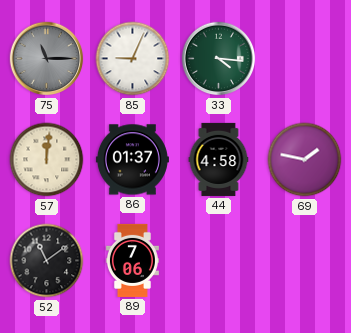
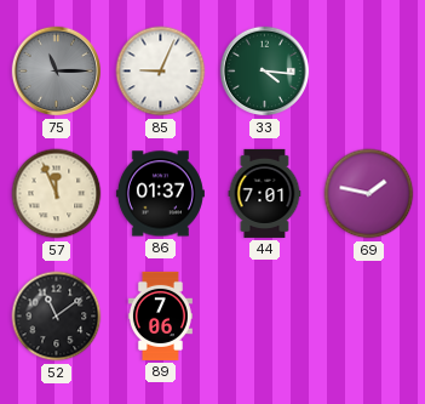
57: 12:01 -> 11:56
44: 4:58 -> 7:01
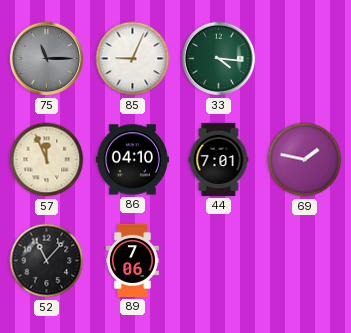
86: 01:37 -> 04:10
52: 11:09 -> 11:07
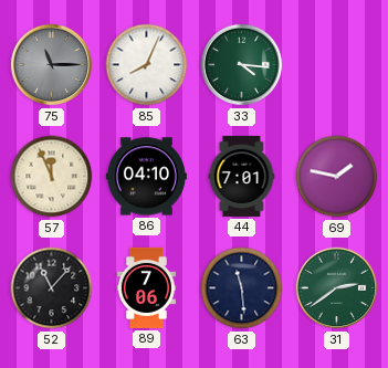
85: 9:04 -> 8:04
63: none -> 11:29
31: none -> 2:39
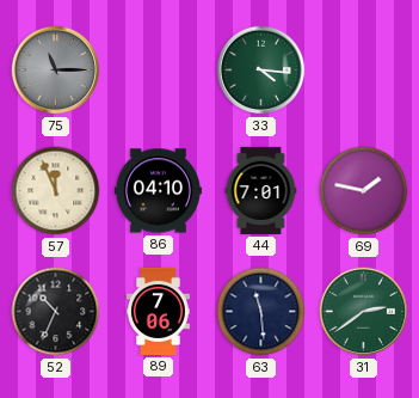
85: 8:04 -> none
52: 11:07 -> 10:34
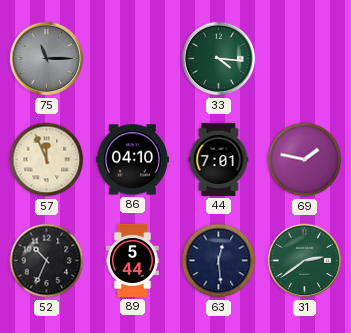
89: 7:06 -> 5:44
63: 11:29 -> 12:29
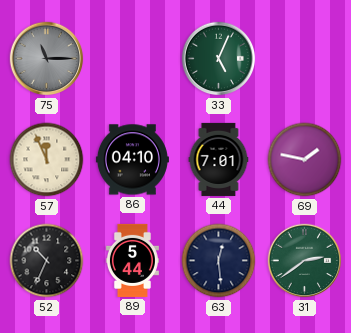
33: 4:16 -> 5:04
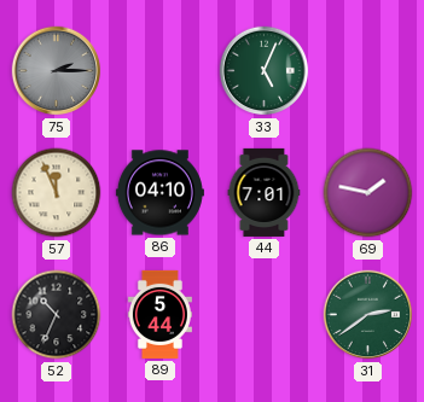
75: 11:15 -> 2:15
63: 12:29 -> none
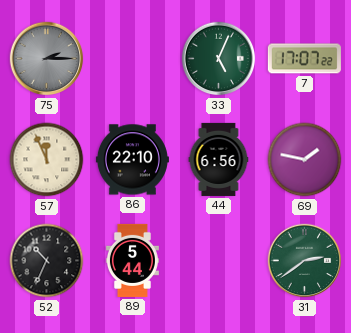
7: none -> 17:07
86: 04:10 -> 22:10
44: 7:01 -> 6:56
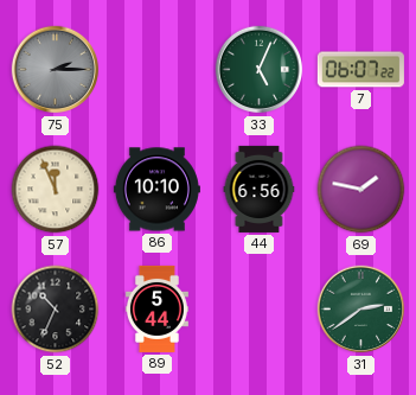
7: 17:07 -> 06:07
86: 22:10 -> 10:10
